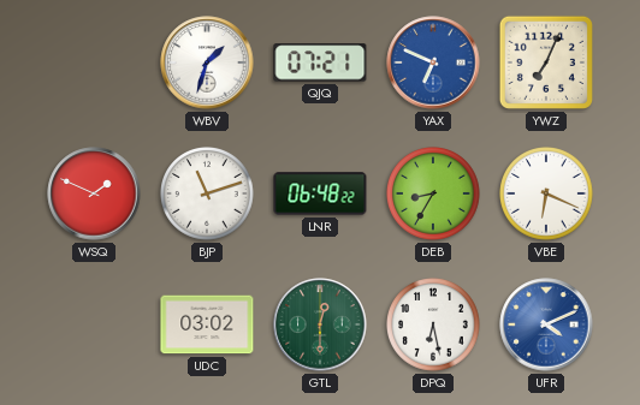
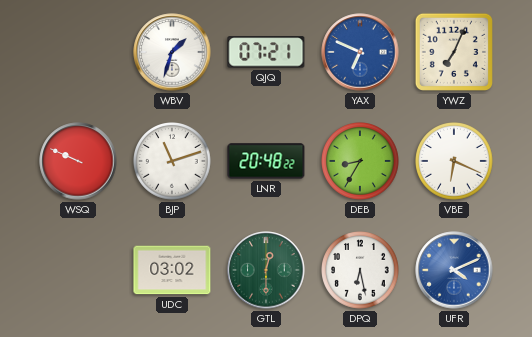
WSQ: 1:49 -> 9:49
LNR: 06:48 -> 20:48
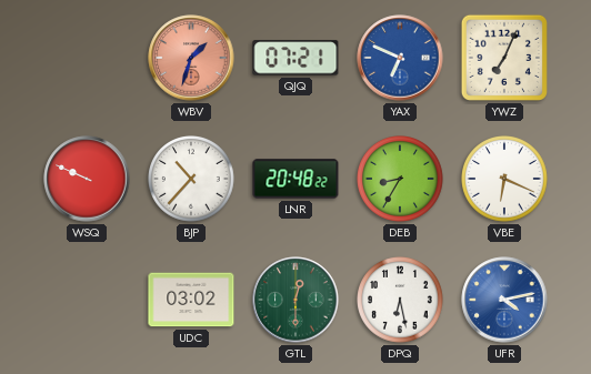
WBV dial: white -> salmon
BJP: 11:12 -> 10:37
UFR: 4:11 -> 4:13
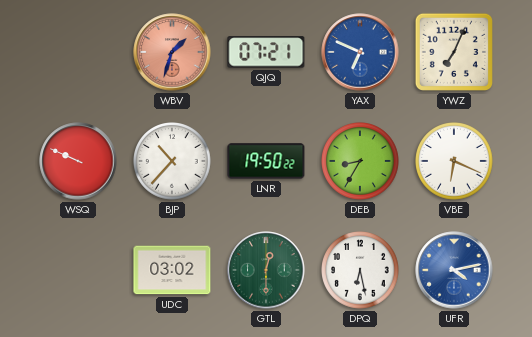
LNR: 20:48 -> 19:50
